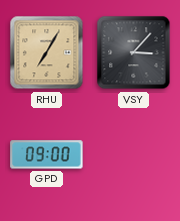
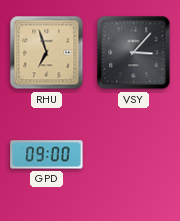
RHU: 7:05 -> 6:57
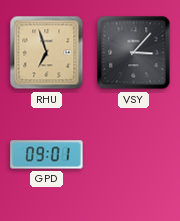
GPD: 09:00 -> 09:01
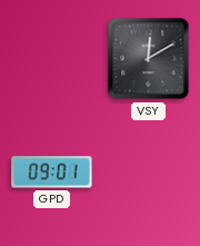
RHU: 6:57 -> none
VSY: 3:07 -> 12:10
